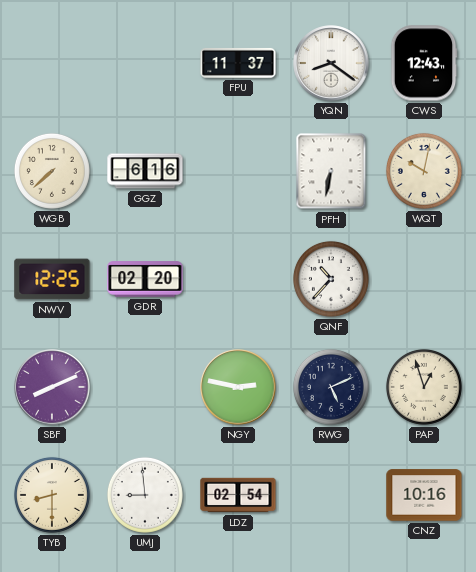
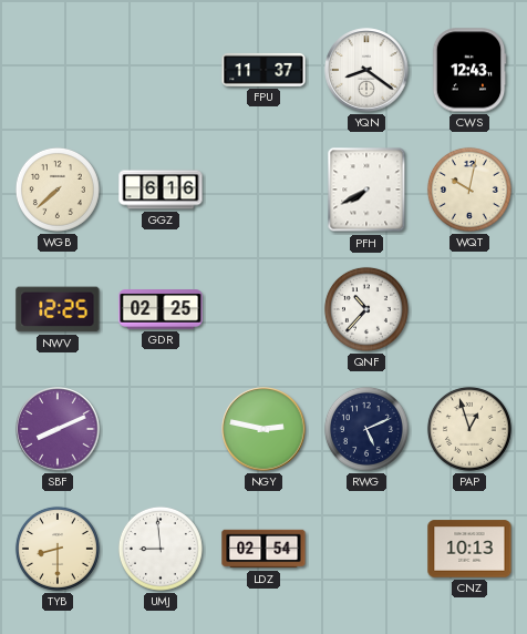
PFH: 6:32 -> 7:40
GDR: 02:20 -> 02:25
CNZ: 10:16 -> 10:13
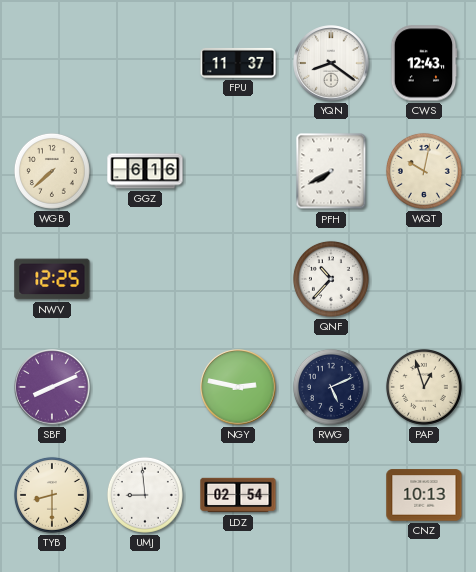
GDR: 02:25 -> none
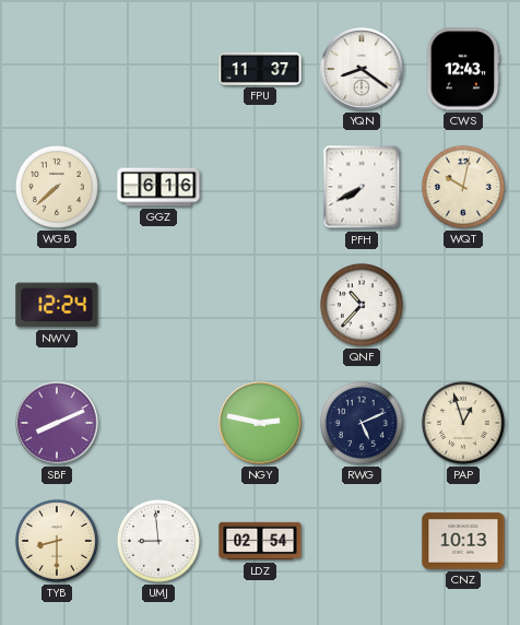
NWV: 12:25 -> 12:24
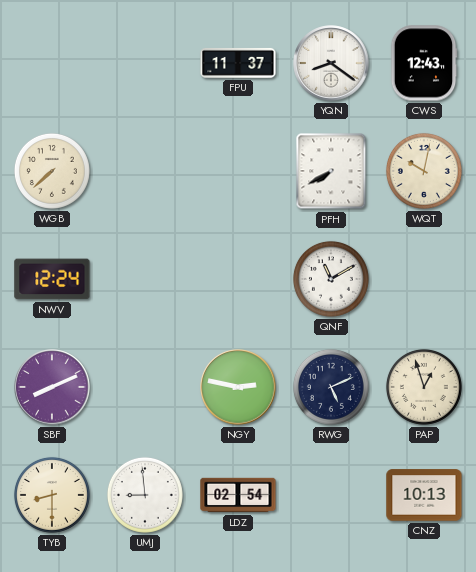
GGZ: 6:16 -> none
QNF: 10:37 -> 11:10
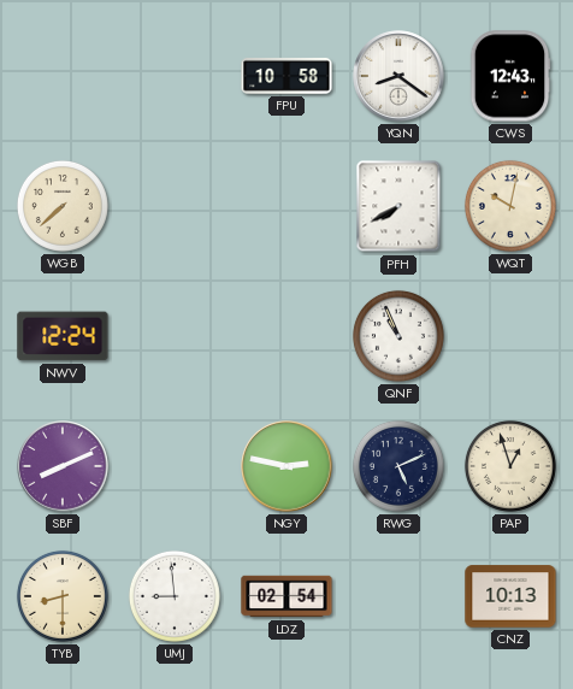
FPU: 11:37 -> 10:58
QNF: 11:10 -> 10:56
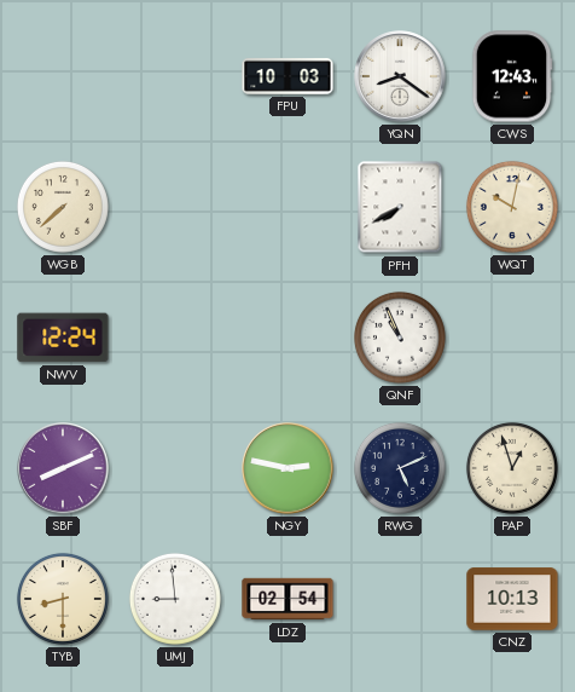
FPU: 10:58 -> 10:03
